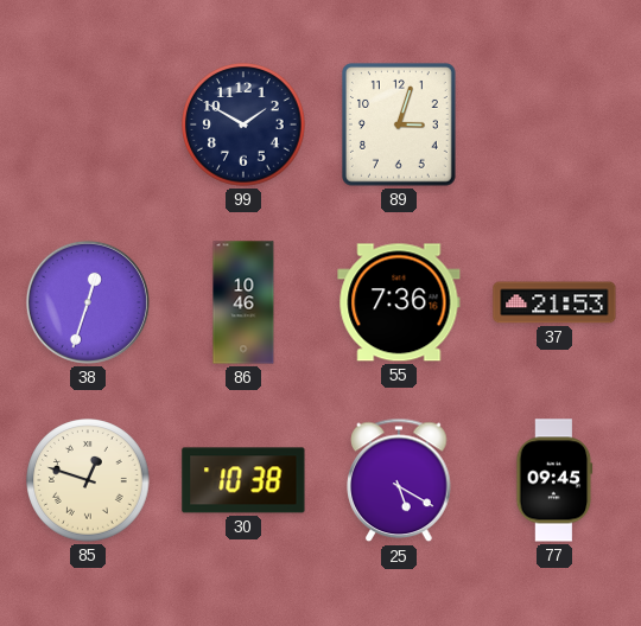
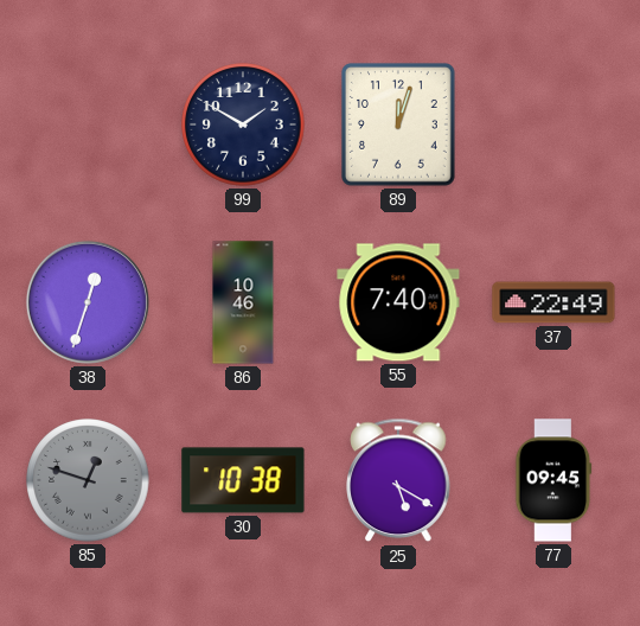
89: 3:03 -> 12:03
55: 7:36 -> 7:40
37: 21:53 -> 22:49
85 dial: cream -> grey
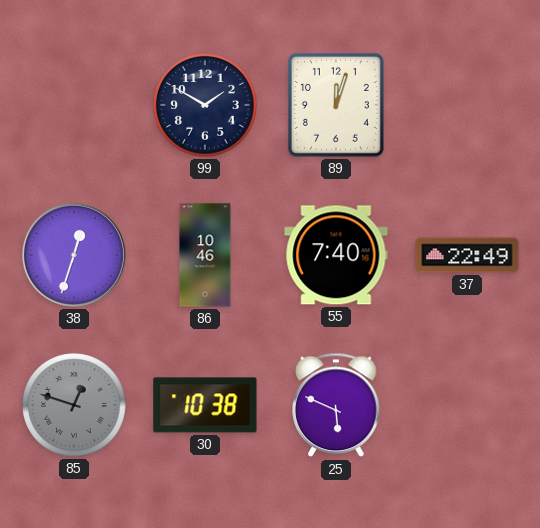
25: 5:20 -> 5:49
77: 09:45 -> none
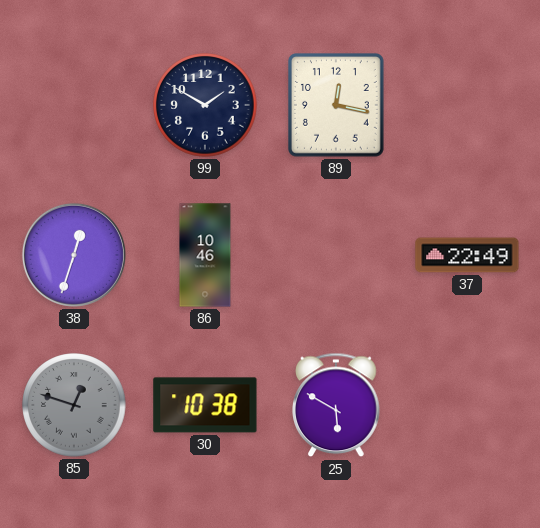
89: 12:03 -> 12:17
55: 7:40 -> none
25: 5:49 -> 5:50
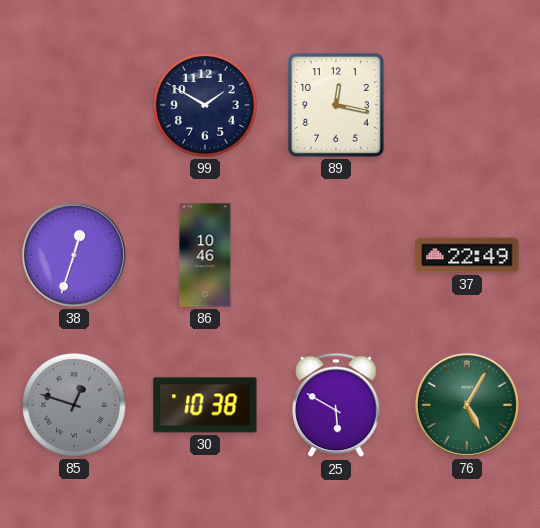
76: none -> 5:05
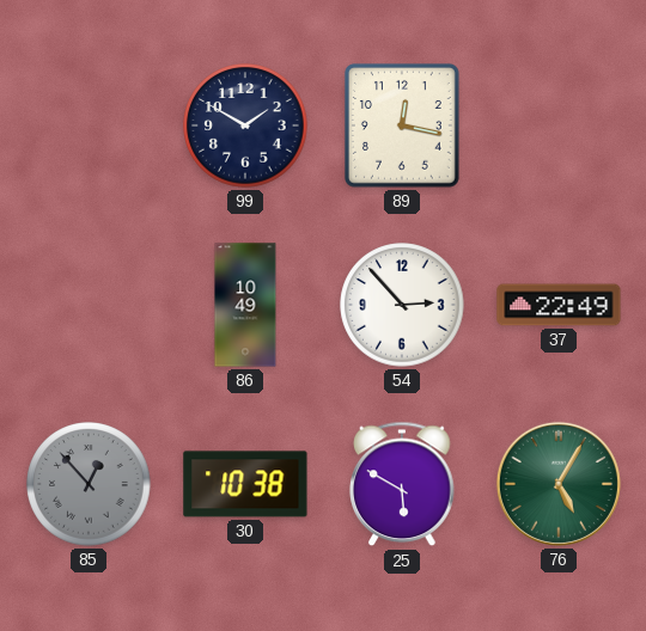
38: 12:33 -> none
86: 10:46 -> 10:49
54: none -> 2:53
85: 12:48 -> 12:53
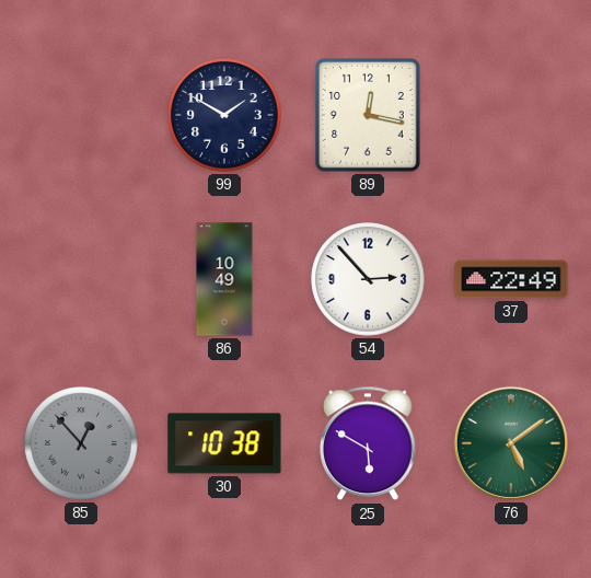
76: 5:05 -> 5:09
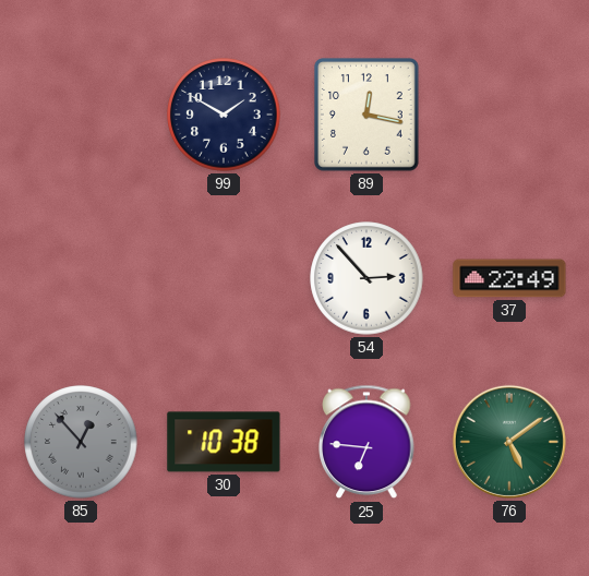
86: 10:49 -> none
25: 5:50 -> 6:46
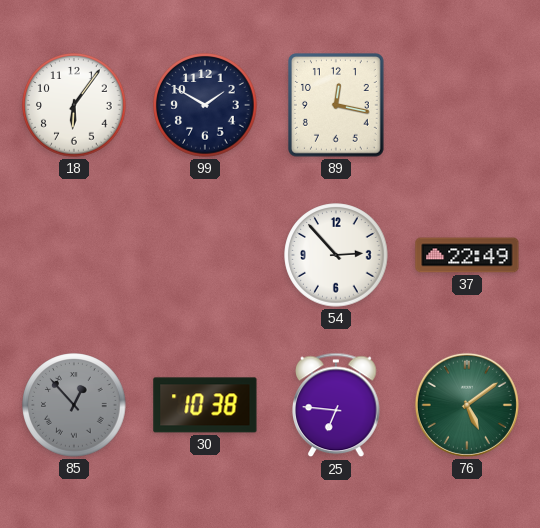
18: none -> 6:06
